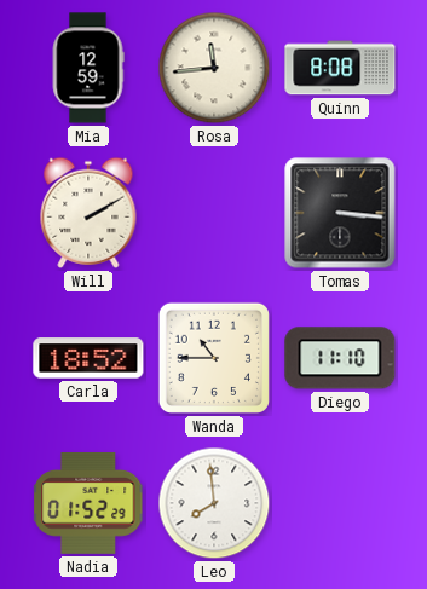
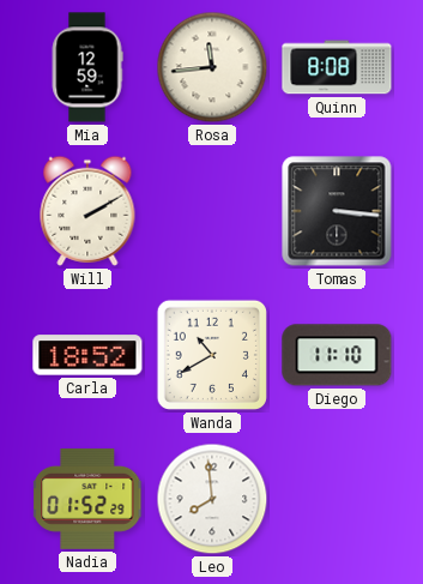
Wanda: 10:45 -> 10:40
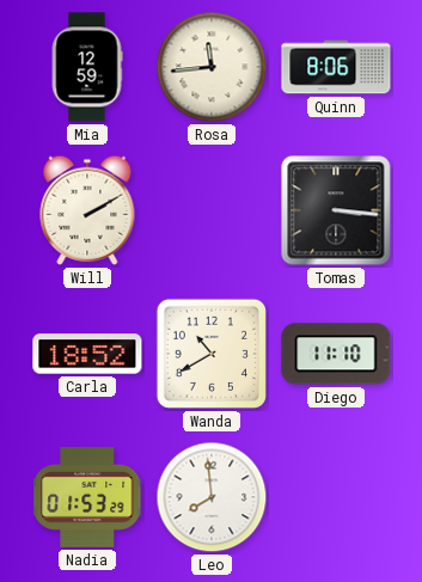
Quinn: 8:08 -> 8:06
Nadia: 01:52 -> 01:53
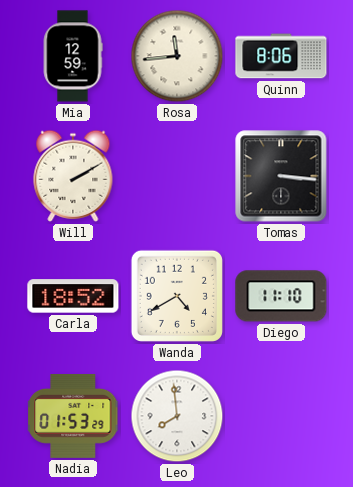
Wanda: 10:40 -> 4:40
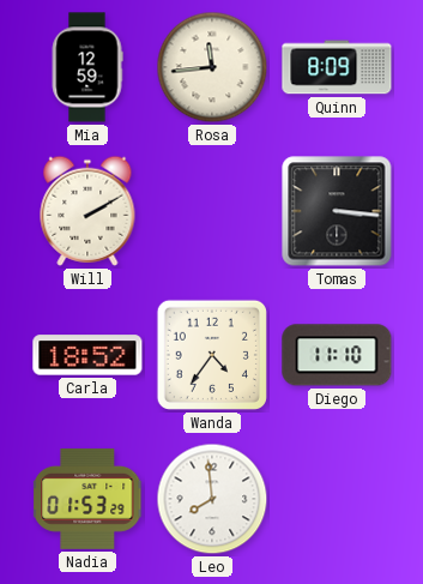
Quinn: 8:06 -> 8:09
Wanda: 4:40 -> 4:36
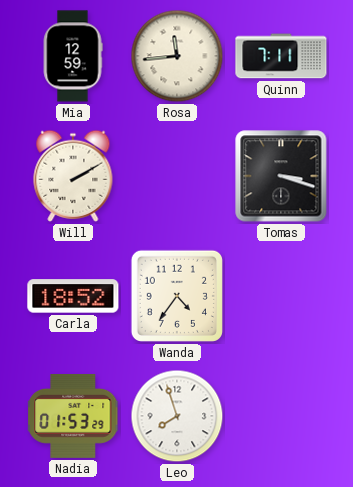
Quinn: 8:09 -> 7:11
Tomas: 3:16 -> 3:18
Diego: 11:10 -> none
Leo: 7:59 -> 7:57
